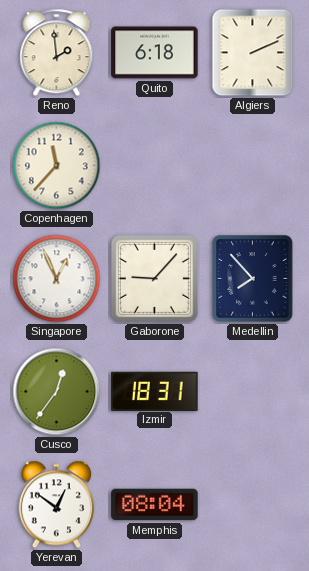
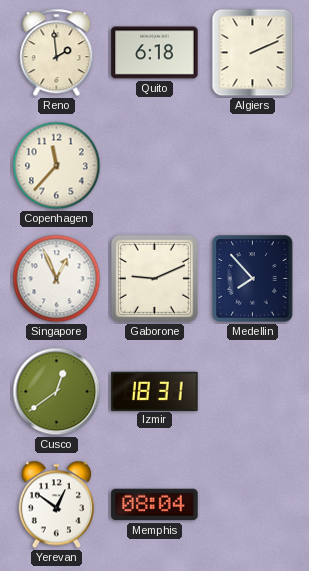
Gaborone: 9:07 -> 9:11
Cusco: 12:36 -> 12:39
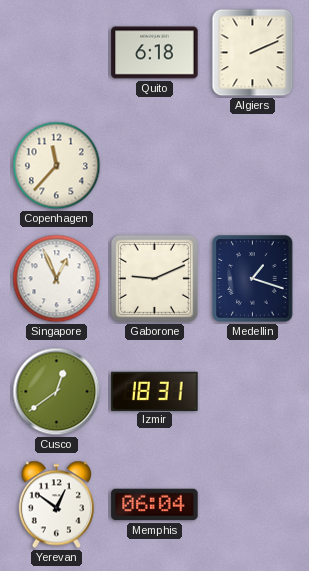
Reno: 1:59 -> none
Medellin: 7:53 -> 1:18
Memphis: 08:04 -> 06:04
